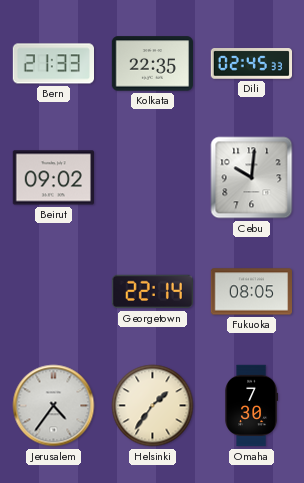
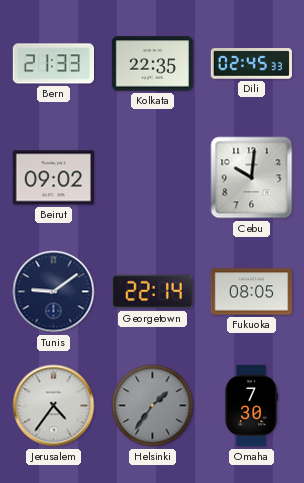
Tunis: none -> 9:09
Helsinki dial: cream -> grey
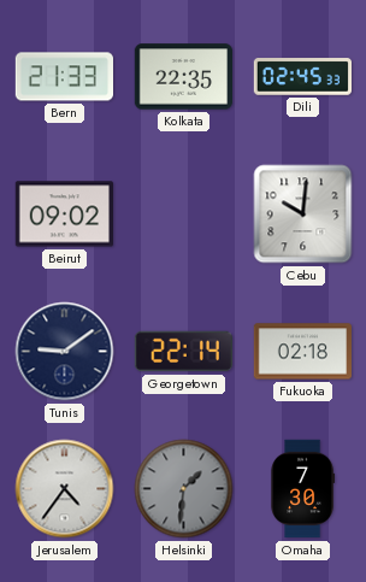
Fukuoka: 08:05 -> 02:18
Helsinki: 1:36 -> 1:31
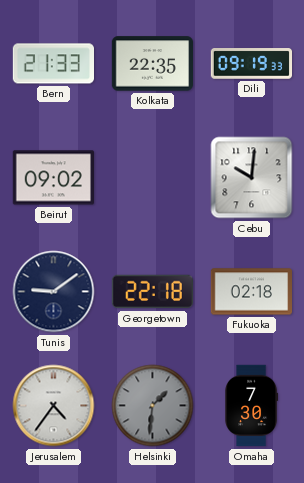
Dili: 02:45 -> 09:19
Georgetown: 22:14 -> 22:18
